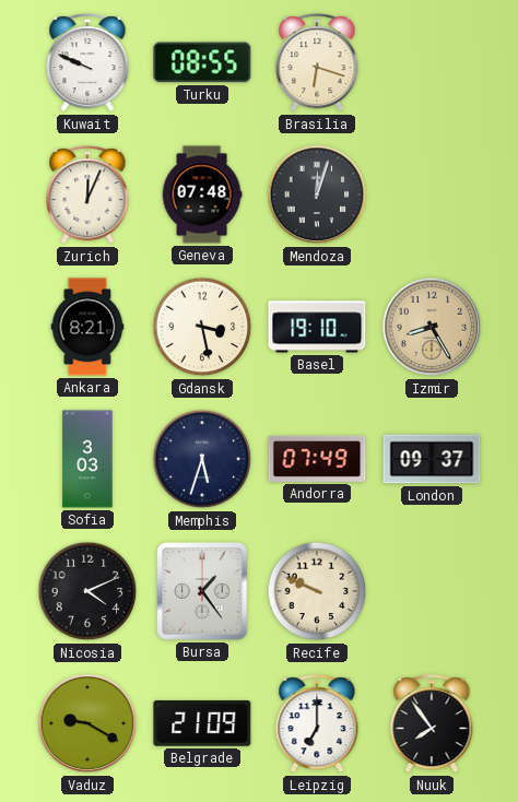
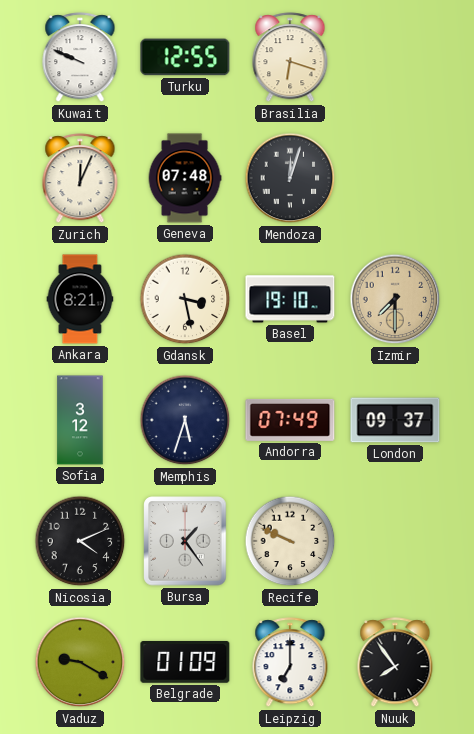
Turku: 08:55 -> 12:55
Izmir: 8:25 -> 7:30
Sofia: 3:03 -> 3:12
Belgrade: 21:09 -> 01:09
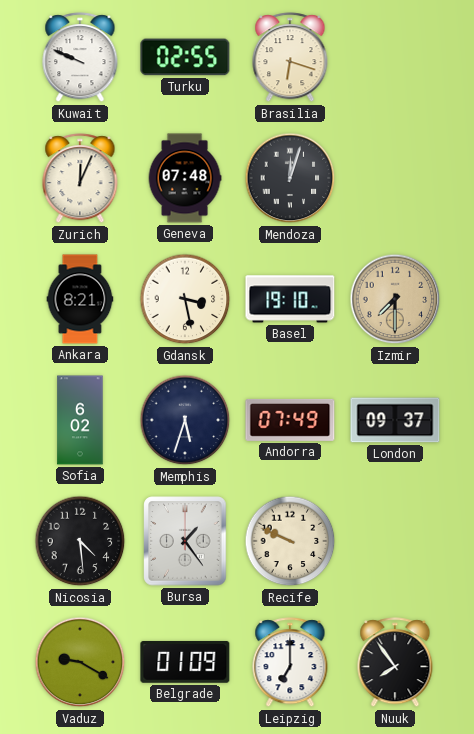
Turku: 12:55 -> 02:55
Sofia: 3:12 -> 6:02
Nicosia: 4:11 -> 4:29
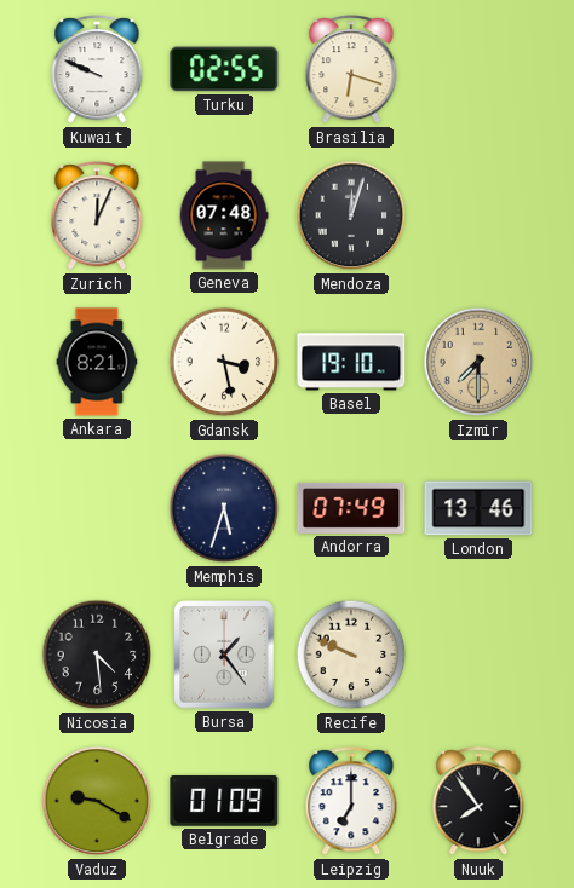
Sofia: 6:02 -> none
London: 09:37 -> 13:46
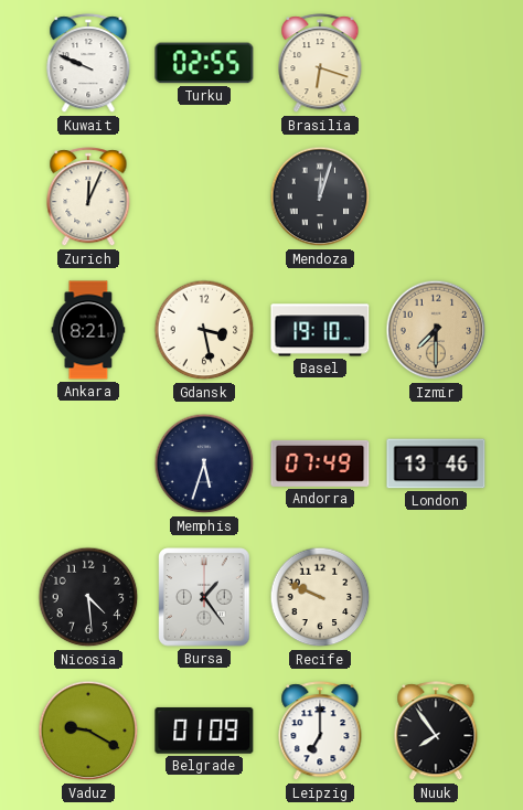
Geneva: 07:48 -> none
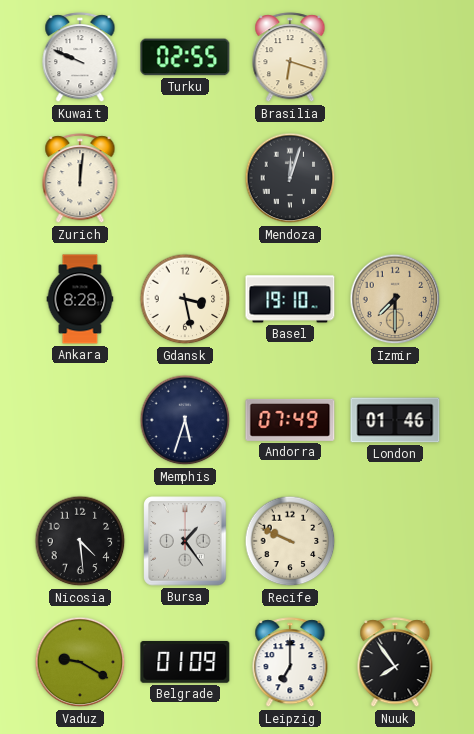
Zurich: 12:04 -> 12:01
Ankara: 8:21 -> 8:28
London: 13:46 -> 01:46
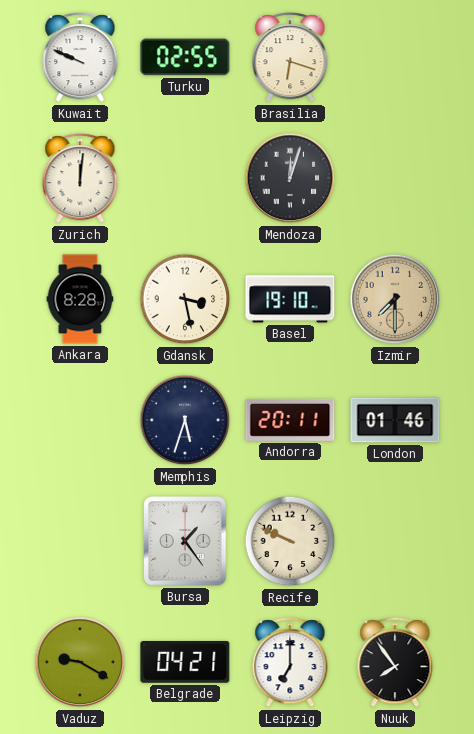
Andorra: 07:49 -> 20:11
Nicosia: 4:29 -> none
Belgrade: 01:09 -> 04:21
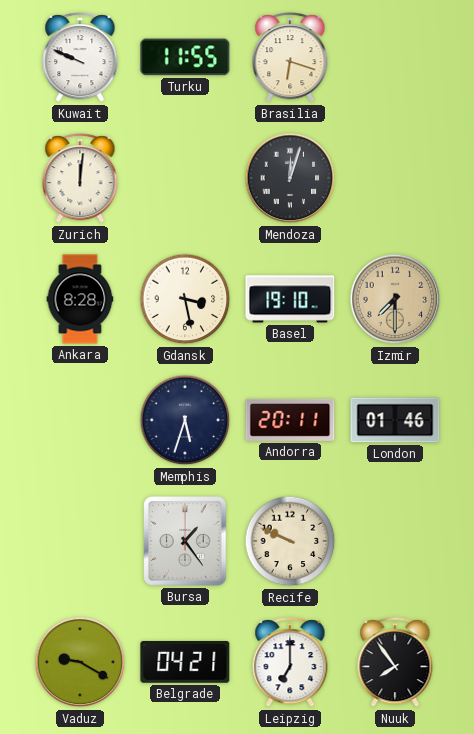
Turku: 02:55 -> 11:55
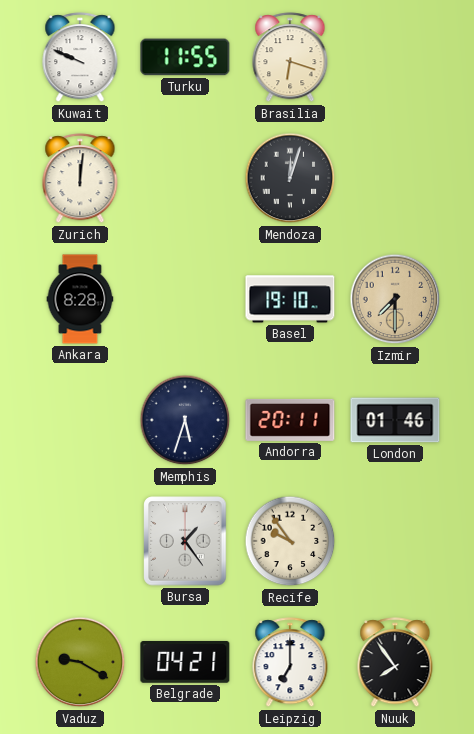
Gdansk: 3:28 -> none
Recife: 9:49 -> 9:54
